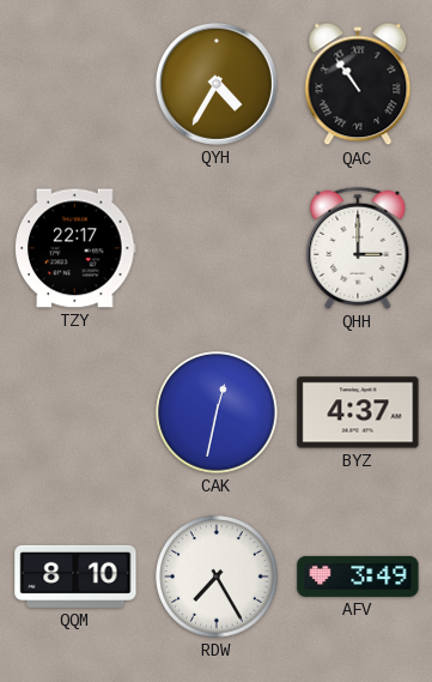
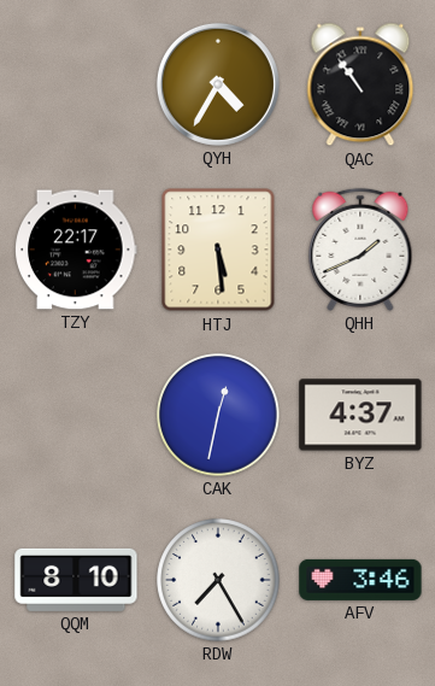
HTJ: none -> 5:29
QHH: 3:00 -> 1:41
AFV: 3:49 -> 3:46
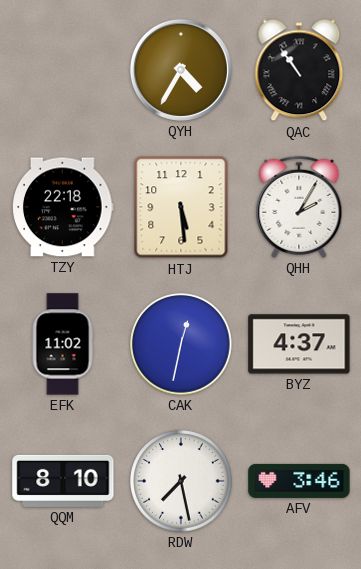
TZY: 22:17 -> 22:18
QHH: 1:41 -> 2:05
EFK: none -> 11:02
RDW: 7:25 -> 7:28
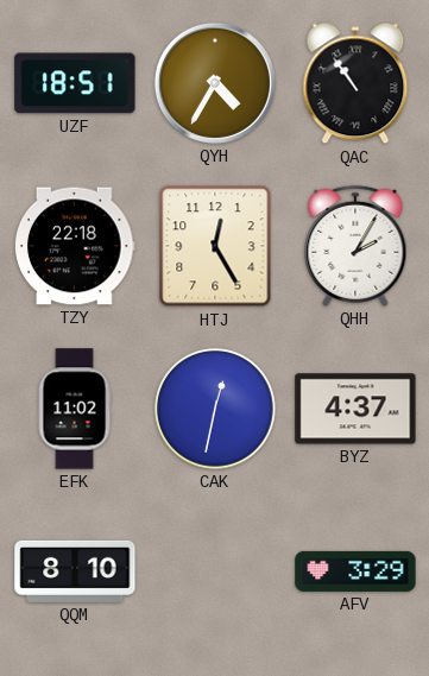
UZF: none -> 18:51
HTJ: 5:29 -> 12:25
RDW: 7:28 -> none
AFV: 3:46 -> 3:29
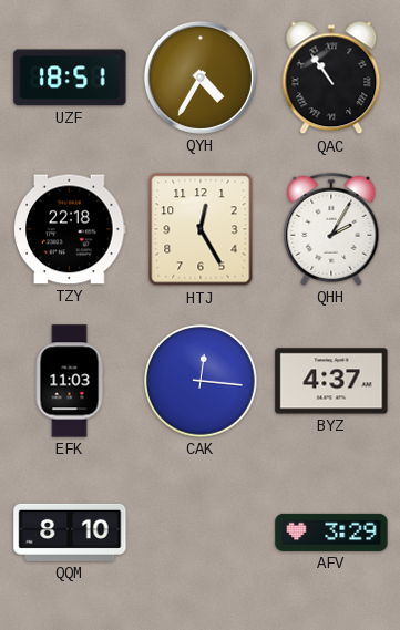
EFK: 11:02 -> 11:03
CAK: 12:32 -> 12:16
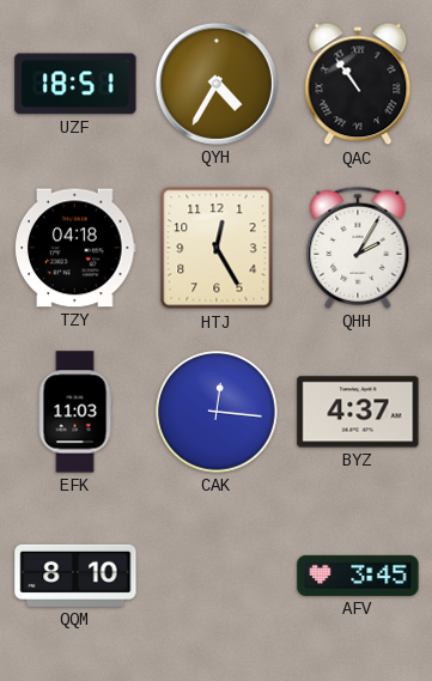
TZY: 22:18 -> 04:18
AFV: 3:29 -> 3:45
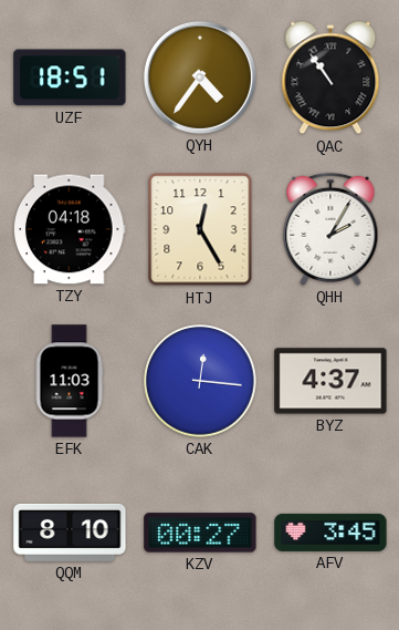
QYH: 4:35 -> 4:36
KZV: none -> 00:27
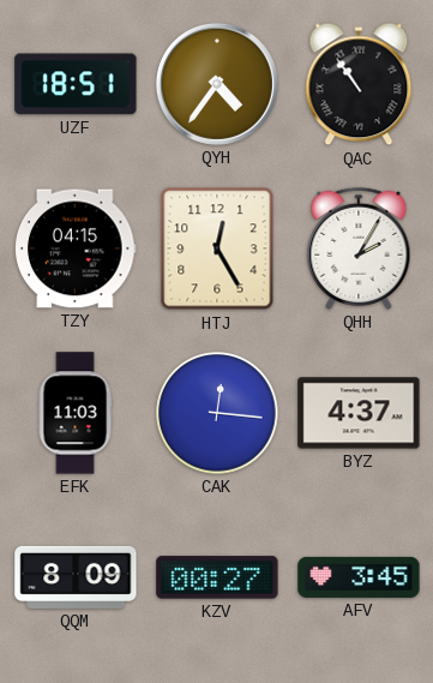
TZY: 04:18 -> 04:15
QQM: 8:10 -> 8:09
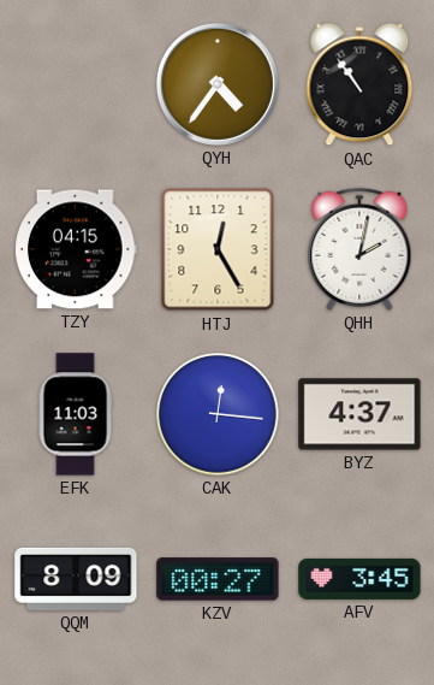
UZF: 18:51 -> none
QHH: 2:05 -> 2:02
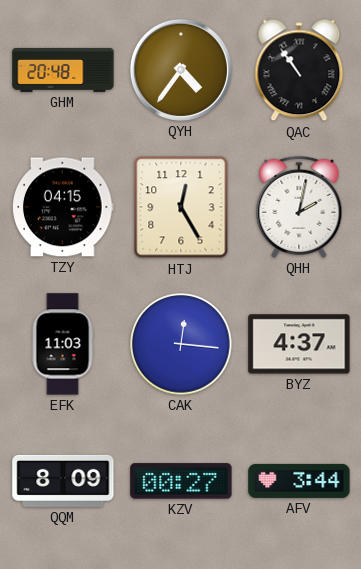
GHM: none -> 20:48
AFV: 3:45 -> 3:44
